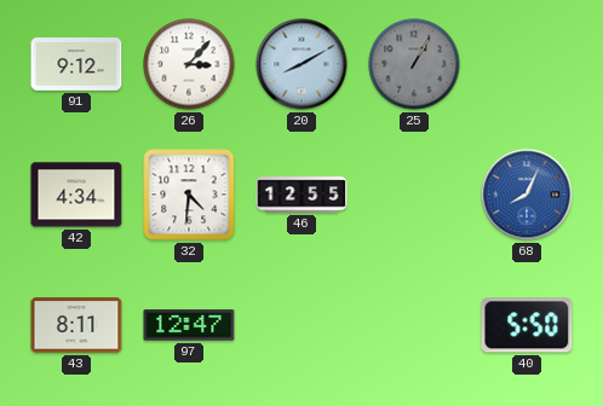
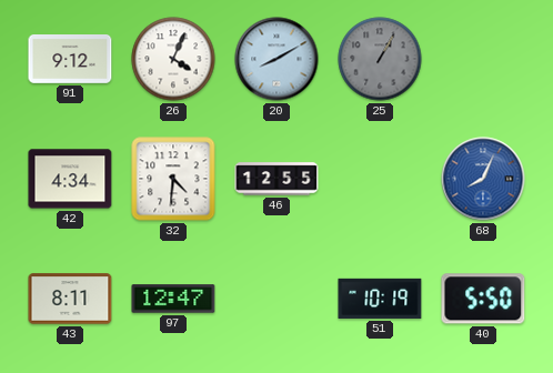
26: 3:07 -> 4:04
51: none -> 10:19
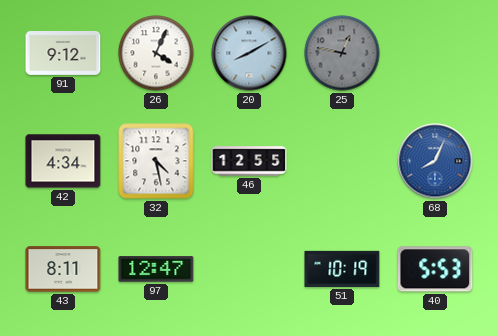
25: 1:05 -> 12:47
32: 4:31 -> 4:28
40: 5:50 -> 5:53
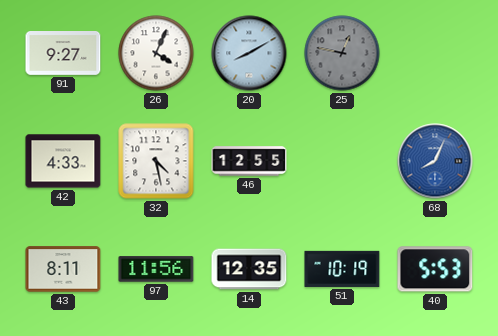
91: 9:12 -> 9:27
42: 4:34 -> 4:33
97: 12:47 -> 11:56
14: none -> 12:35
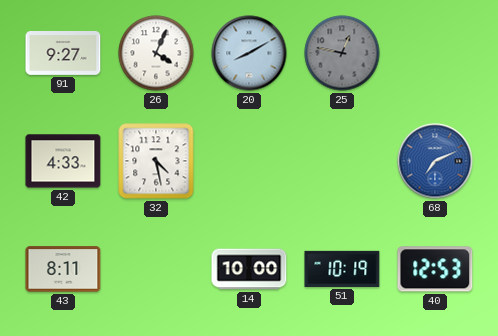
46: 12:55 -> none
68: 8:04 -> 7:11
97: 11:56 -> none
14: 12:35 -> 10:00
40: 5:53 -> 12:53
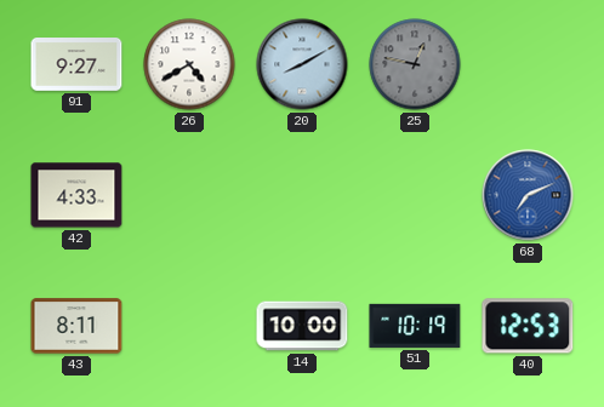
26: 4:04 -> 4:40
32: 4:28 -> none
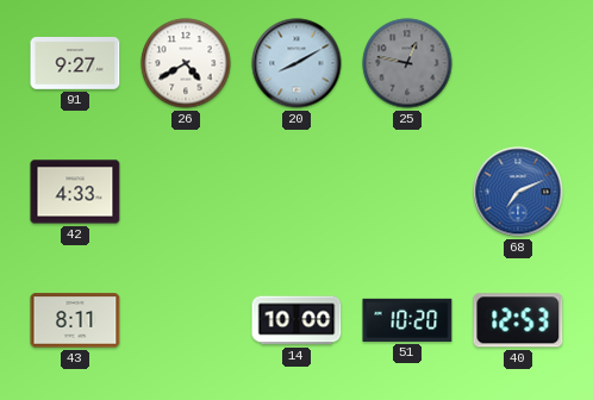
51: 10:19 -> 10:20
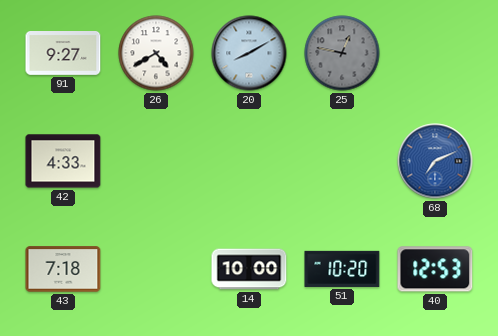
43: 8:11 -> 7:18
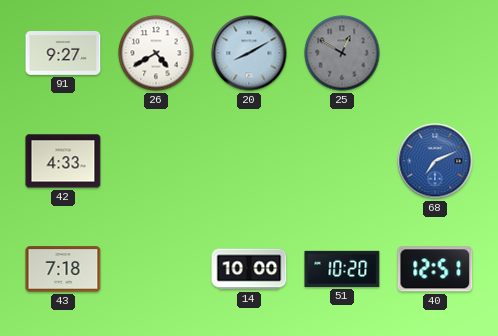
25: 12:47 -> 12:50
40: 12:53 -> 12:51
